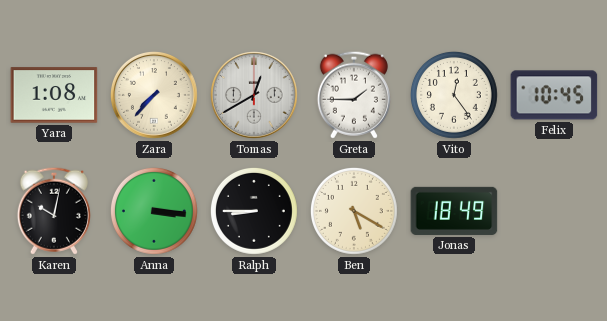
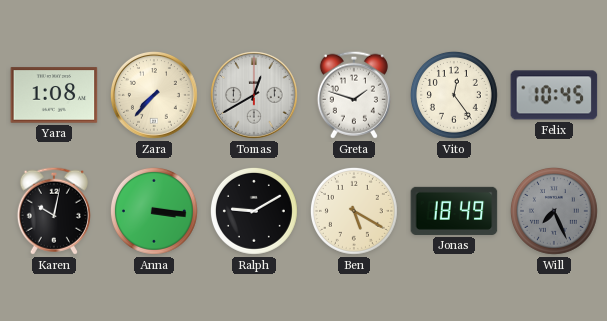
Greta: 1:45 -> 1:48
Ralph: 8:45 -> 9:10
Will: none -> 7:26
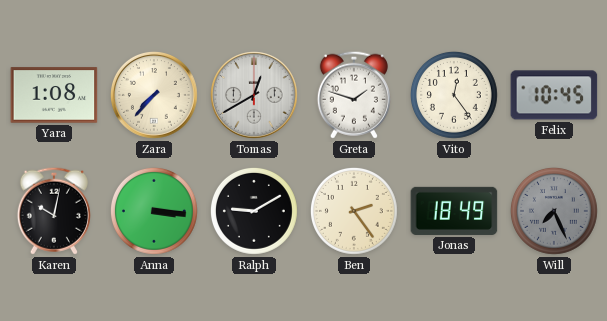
Ben: 5:20 -> 2:24
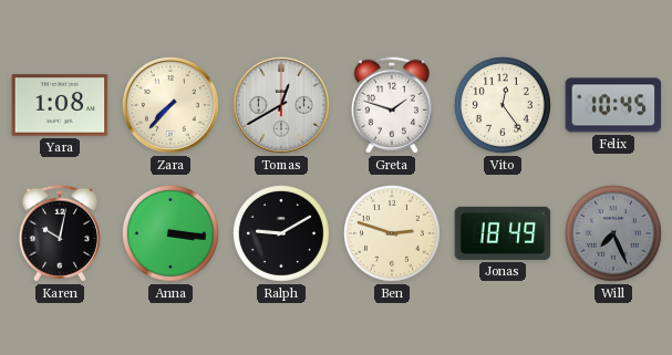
Ben: 2:24 -> 2:48
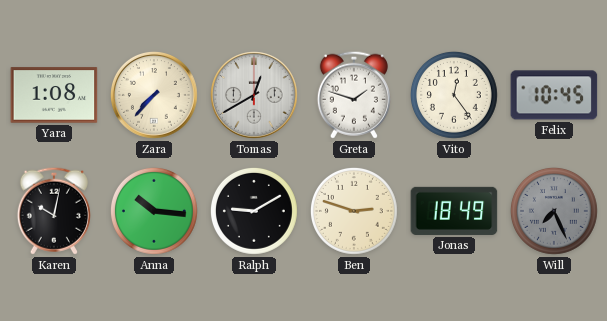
Anna: 3:16 -> 10:16
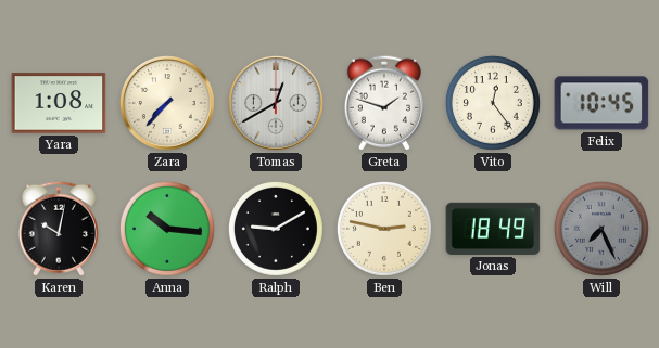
Ben: 2:48 -> 2:47
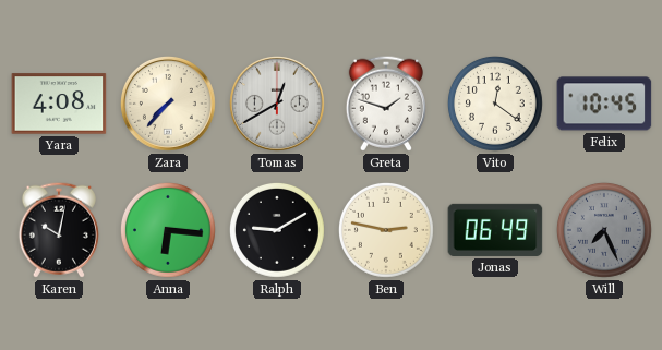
Yara: 1:08 -> 4:08
Vito: 12:24 -> 12:21
Anna: 10:16 -> 6:16
Jonas: 18:49 -> 06:49
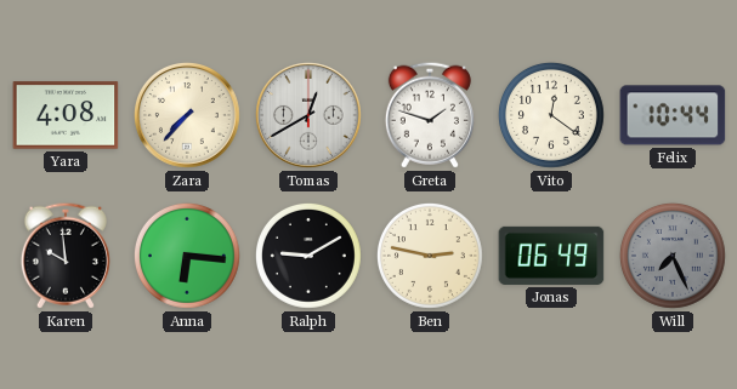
Felix: 10:45 -> 10:44
Karen: 10:02 -> 9:59
